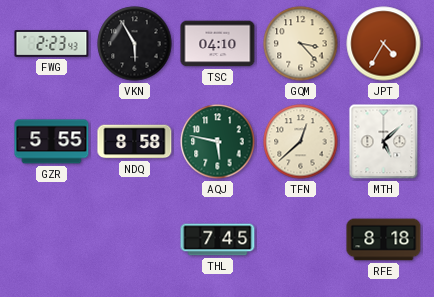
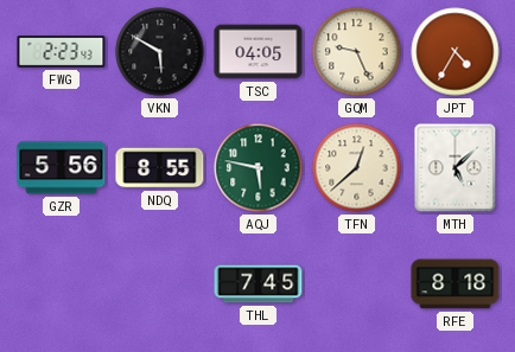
VKN: 5:55 -> 5:50
TSC: 04:10 -> 04:05
GQM: 3:23 -> 9:26
GZR: 5:55 -> 5:56
NDQ: 8:58 -> 8:55
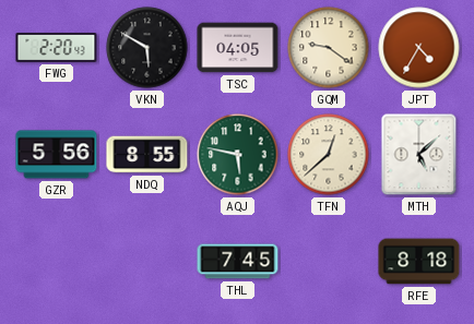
FWG: 2:23 -> 2:20
GQM: 9:26 -> 9:21
